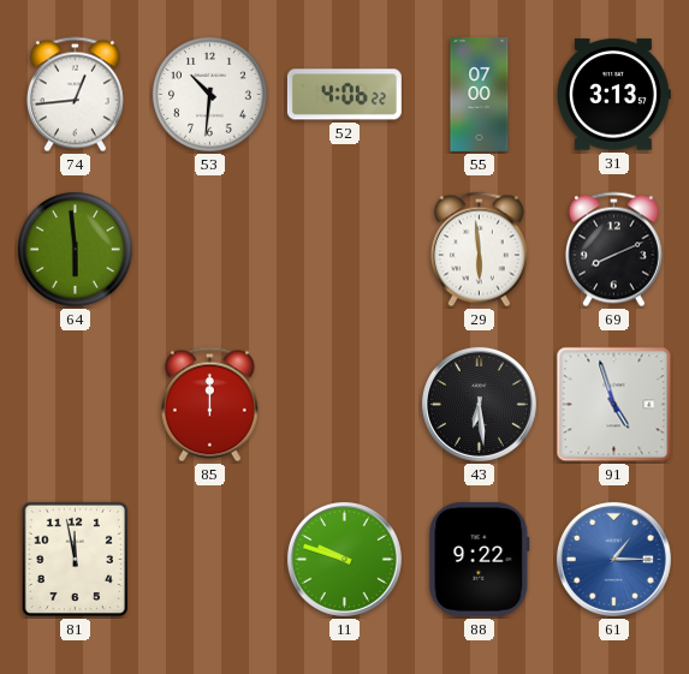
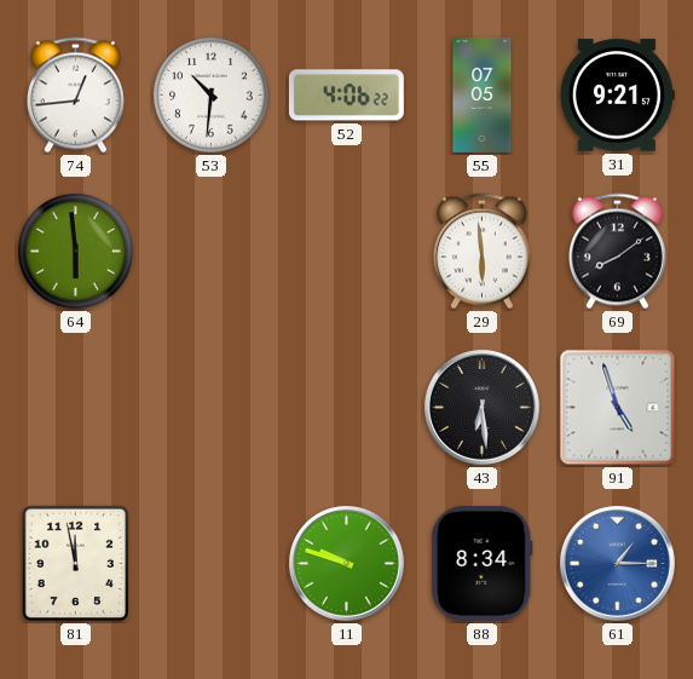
55: 07:00 -> 07:05
31: 3:13 -> 9:21
69: 8:11 -> 8:09
85: 12:00 -> none
88: 9:22 -> 8:34
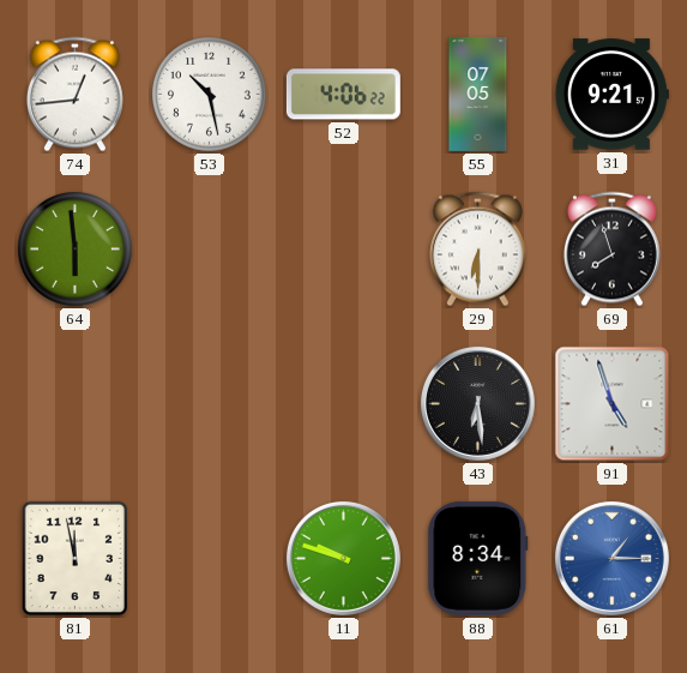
53: 10:31 -> 10:28
29: 5:59 -> 6:30
69: 8:09 -> 7:57
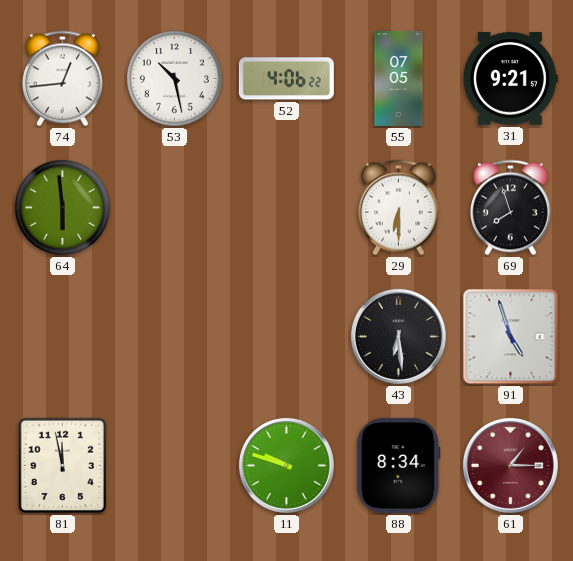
61 dial: blue -> burgundy
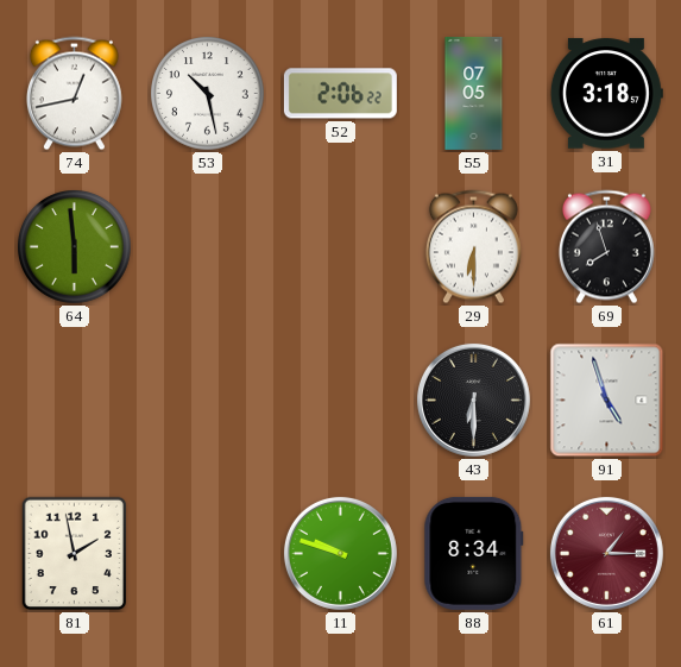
74: 12:44 -> 12:43
52: 4:06 -> 2:06
31: 9:21 -> 3:18
43: 6:29 -> 6:30
81: 11:58 -> 1:58
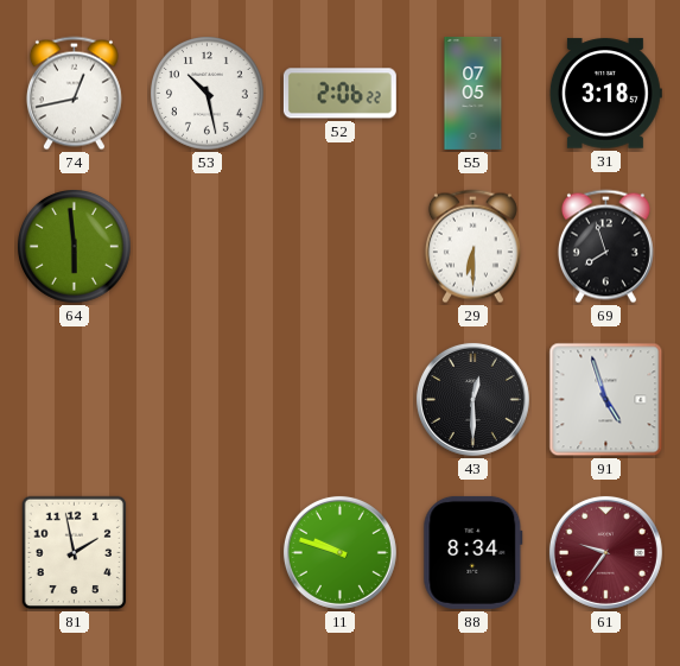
43: 6:30 -> 12:30
61: 1:15 -> 9:36
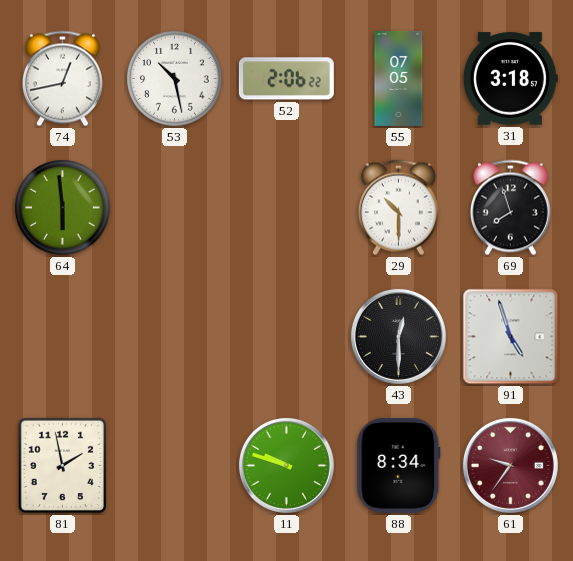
29: 6:30 -> 10:30
